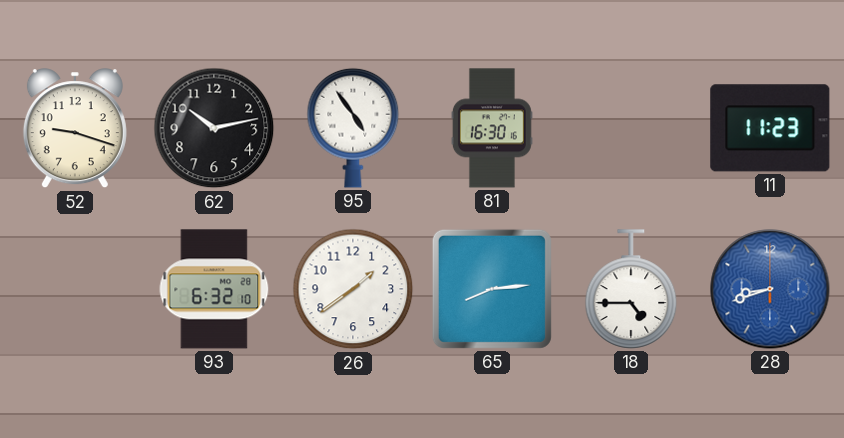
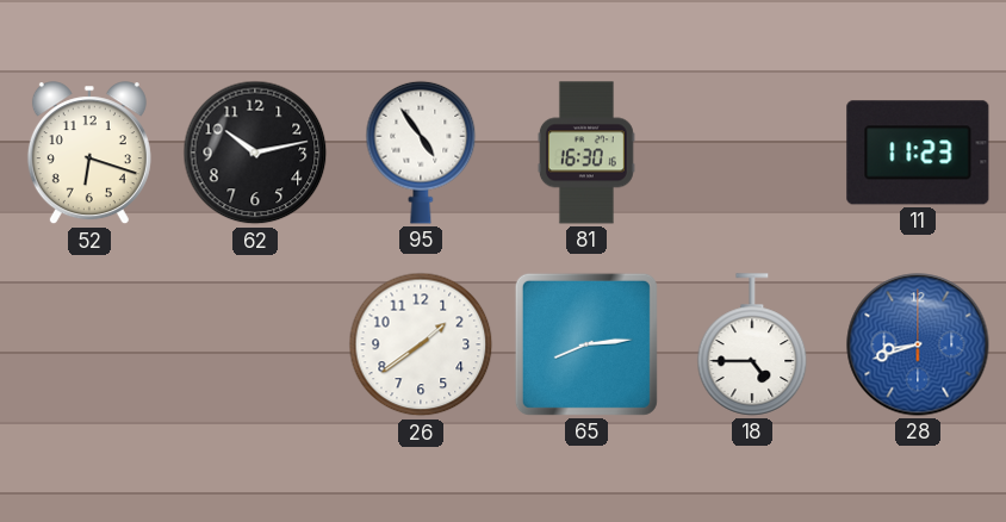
52: 9:18 -> 6:18
93: 6:32 -> none
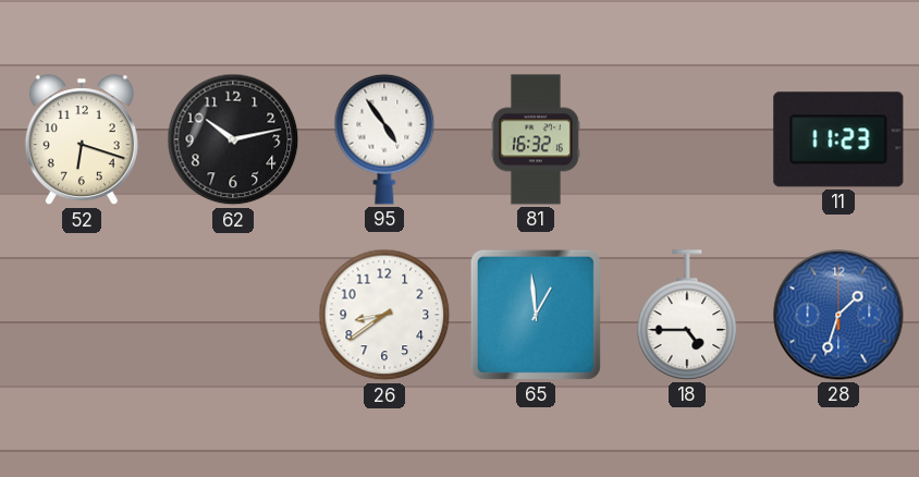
81: 16:30 -> 16:32
26: 1:39 -> 8:39
65: 8:14 -> 12:59
28: 8:42 -> 1:33
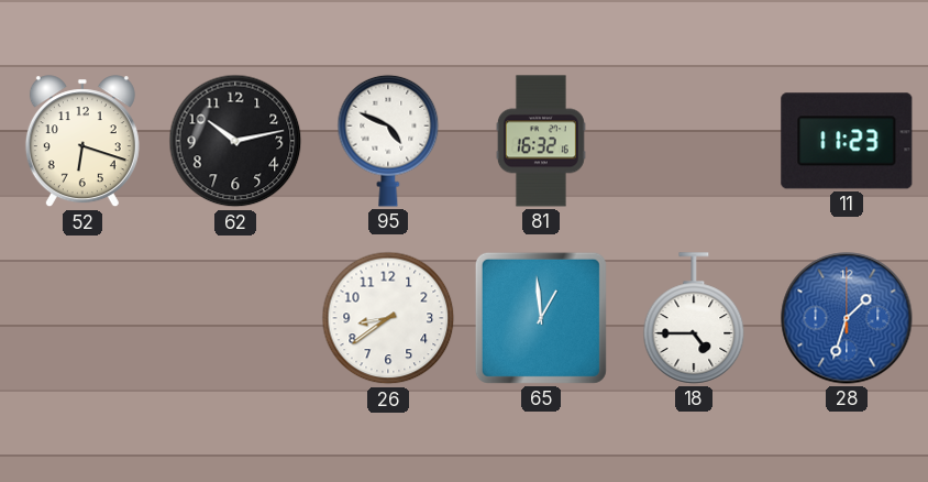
95: 4:54 -> 4:49
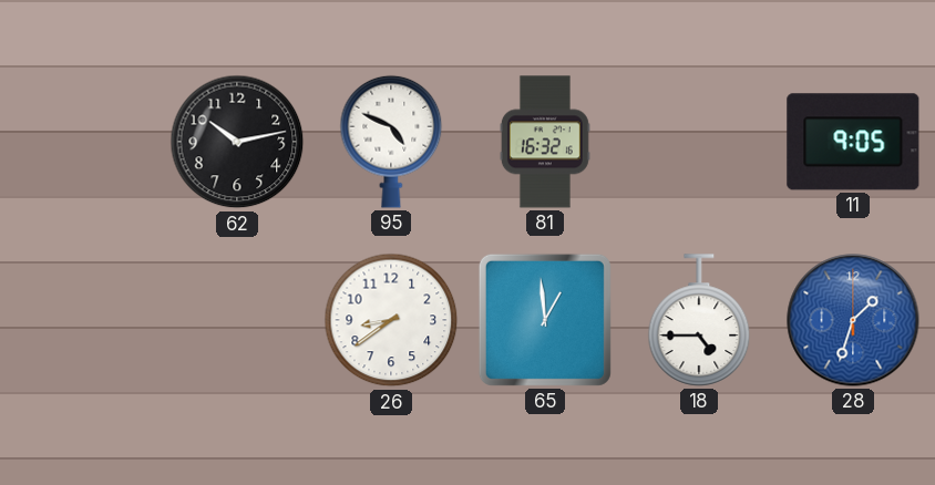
52: 6:18 -> none
11: 11:23 -> 9:05
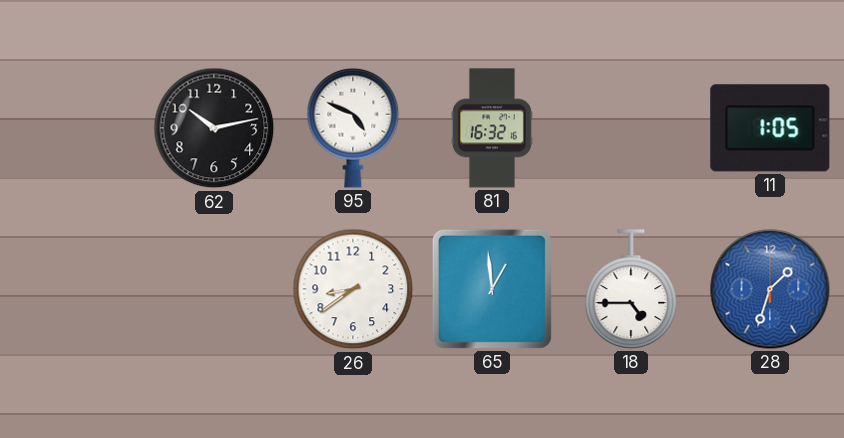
11: 9:05 -> 1:05
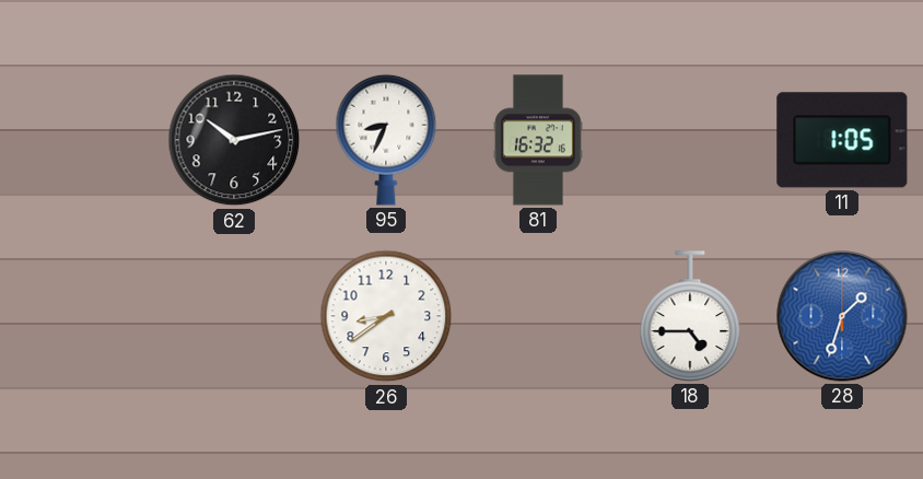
95: 4:49 -> 8:34
65: 12:59 -> none
